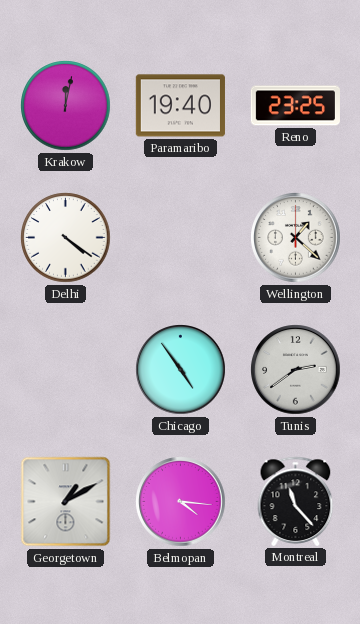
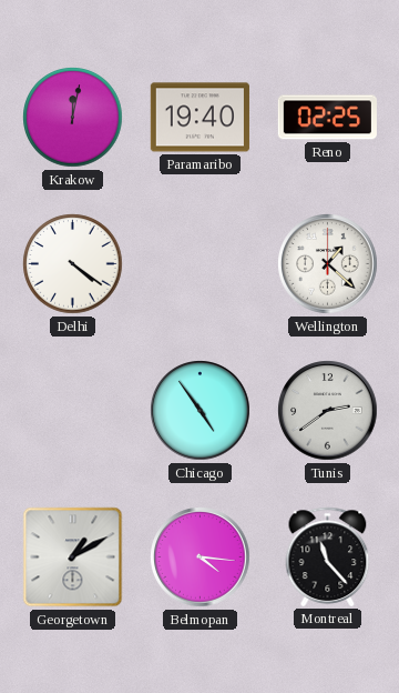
Reno: 23:25 -> 02:25
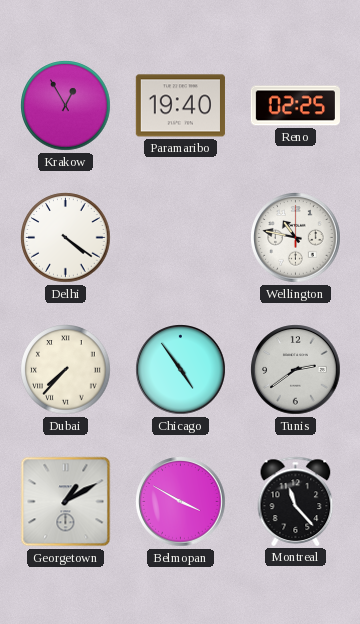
Krakow: 12:02 -> 12:55
Wellington: 1:22 -> 10:47
Dubai: none -> 7:37
Belmopan: 4:16 -> 3:50
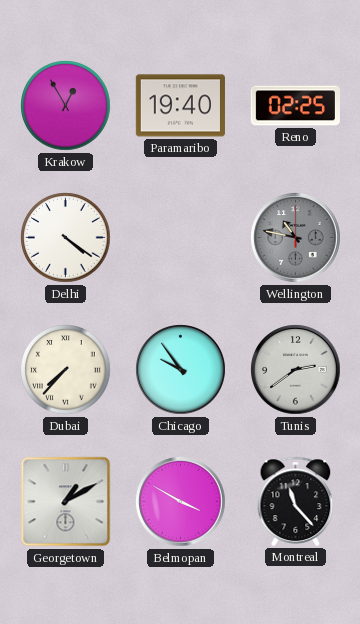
Wellington dial: white -> grey
Chicago: 4:54 -> 9:54
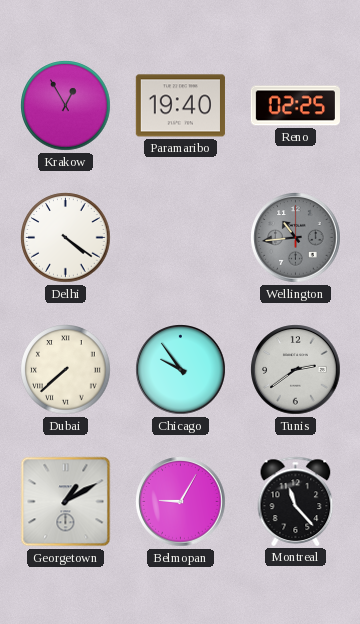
Wellington: 10:47 -> 10:44
Dubai: 7:37 -> 7:38
Belmopan: 3:50 -> 9:05
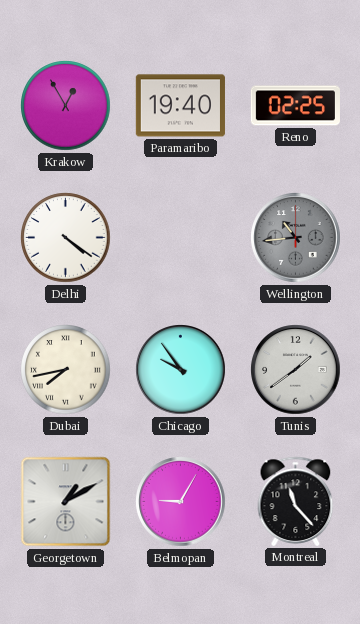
Dubai: 7:38 -> 7:43
Tunis: 2:39 -> 1:39
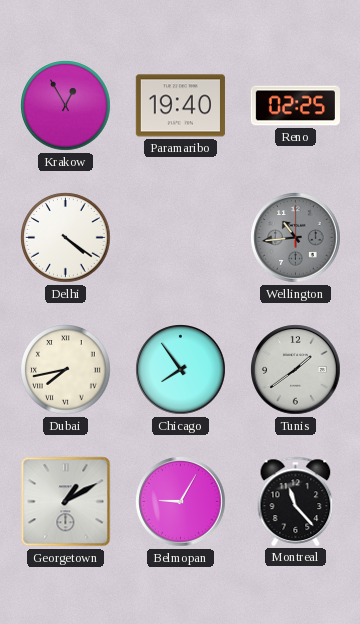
Chicago: 9:54 -> 7:54
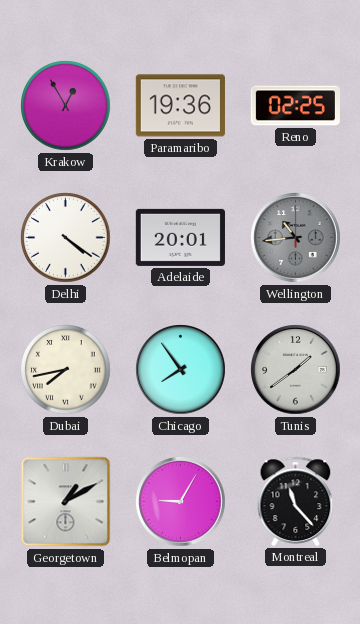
Paramaribo: 19:40 -> 19:36
Adelaide: none -> 20:01
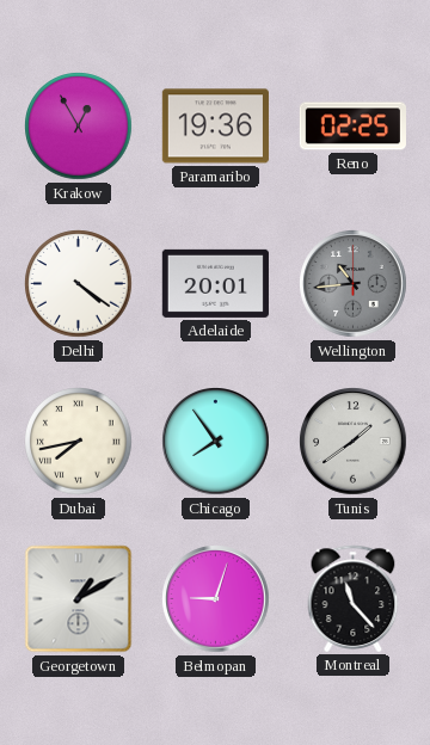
Belmopan: 9:05 -> 9:03
